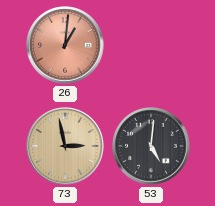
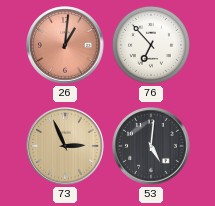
76: none -> 6:53
73: 2:58 -> 2:56
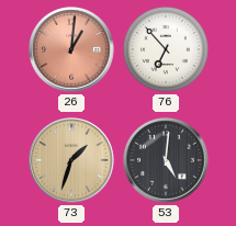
73: 2:56 -> 1:33
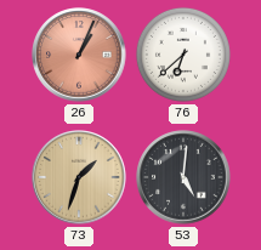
26: 1:01 -> 1:04
76: 6:53 -> 6:38
